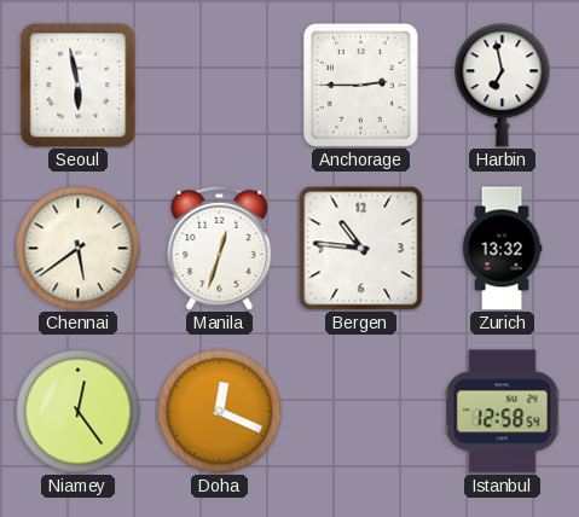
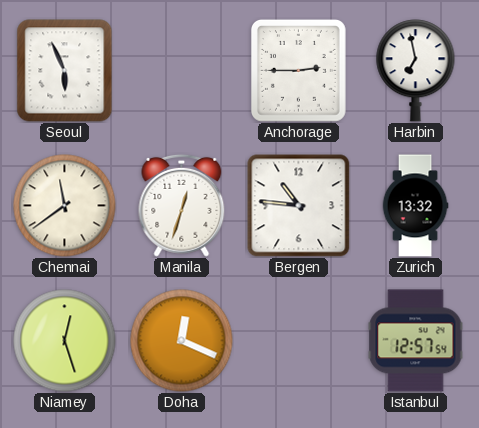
Seoul: 5:58 -> 5:56
Chennai: 5:39 -> 11:39
Niamey: 12:24 -> 12:27
Istanbul: 12:58 -> 12:57
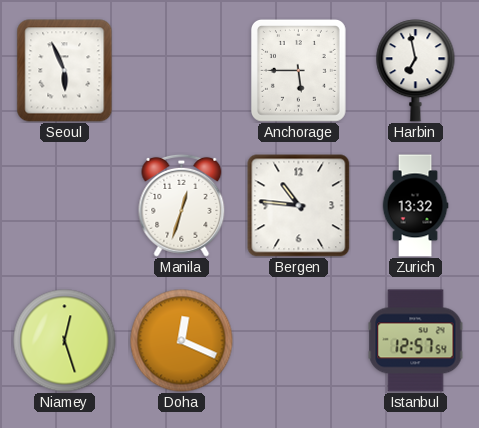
Anchorage: 2:45 -> 5:45
Chennai: 11:39 -> none
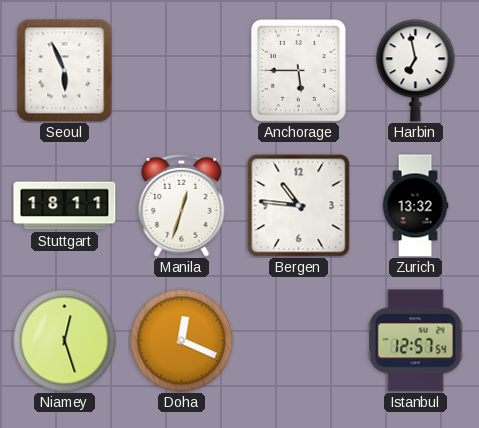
Stuttgart: none -> 18:11
